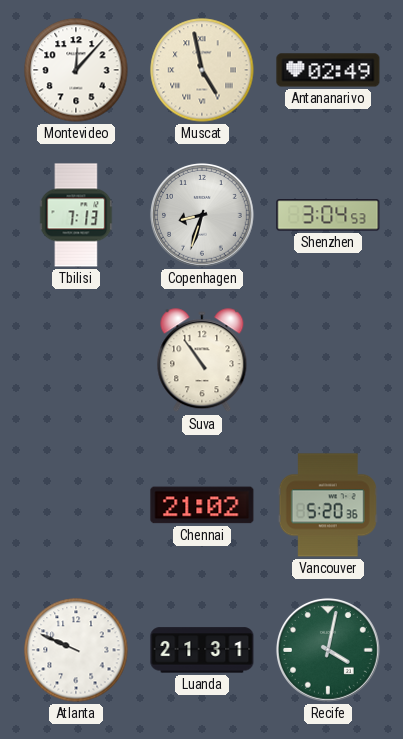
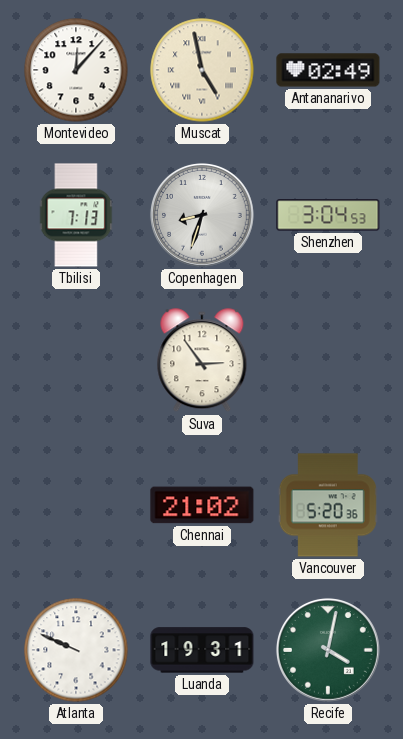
Suva: 10:54 -> 2:54
Luanda: 21:31 -> 19:31
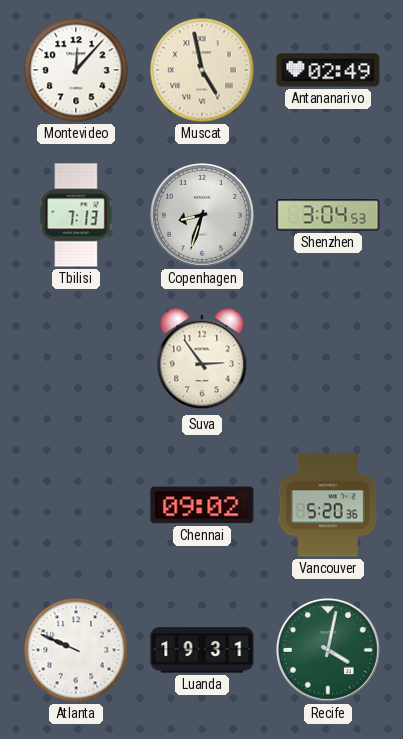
Chennai: 21:02 -> 09:02
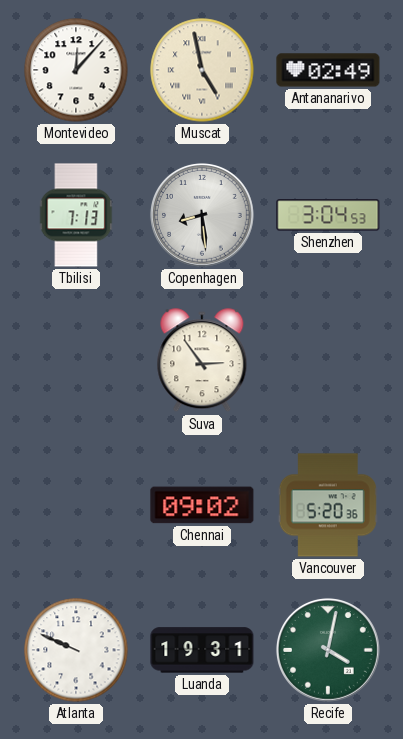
Copenhagen: 8:33 -> 8:29
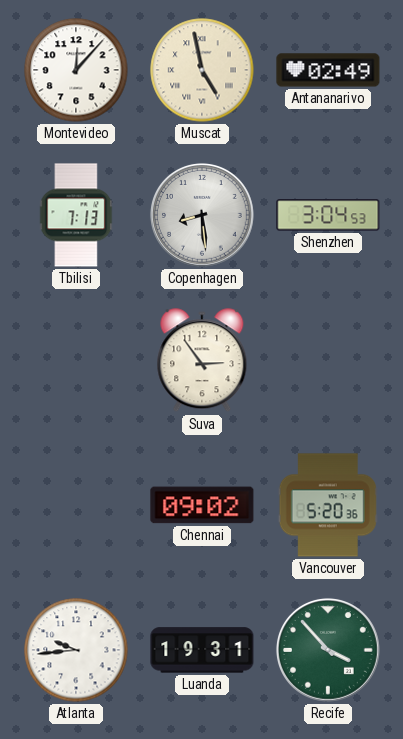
Atlanta: 9:49 -> 9:44
Recife: 4:02 -> 3:53
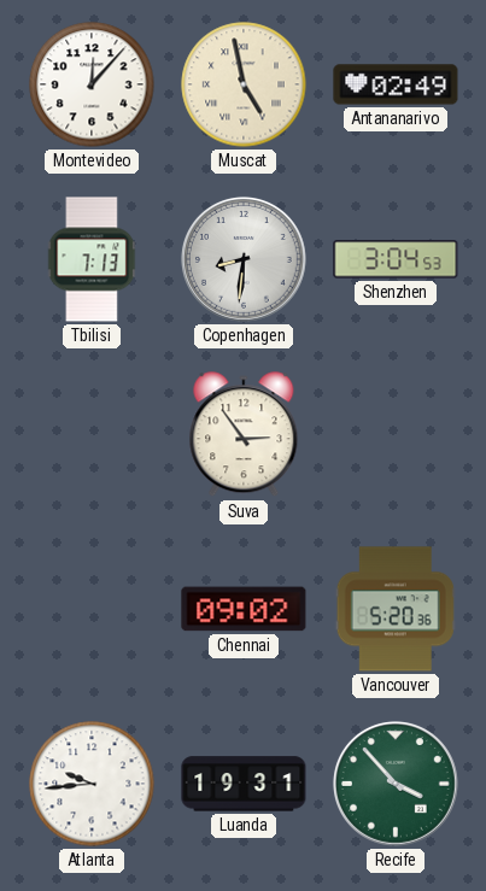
Copenhagen: 8:29 -> 8:31
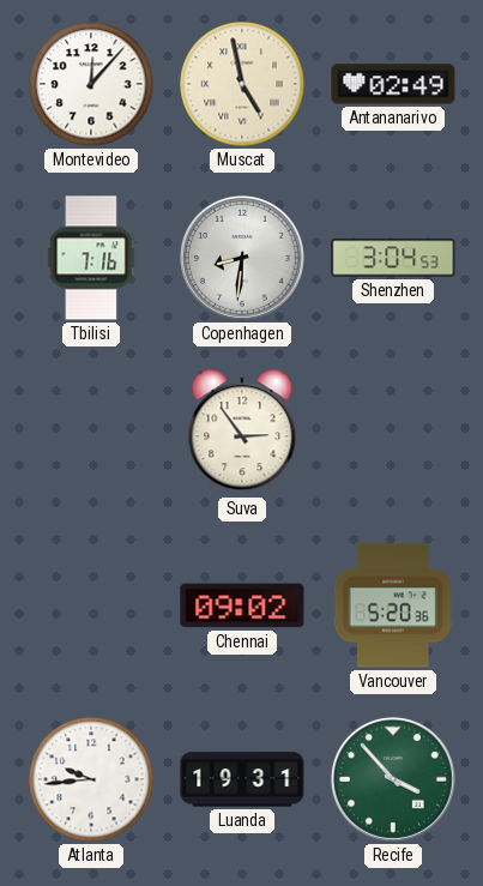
Tbilisi: 7:13 -> 7:16
